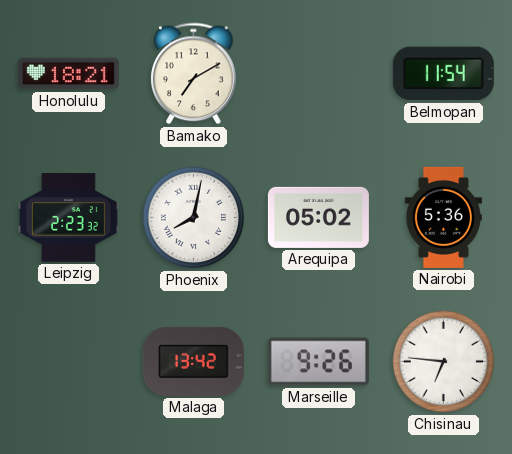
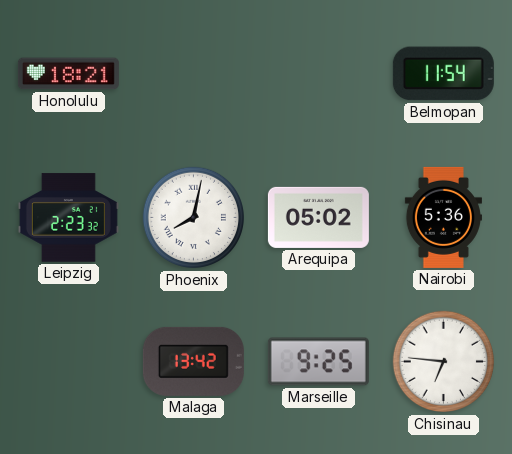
Bamako: 7:10 -> none
Marseille: 9:26 -> 9:25
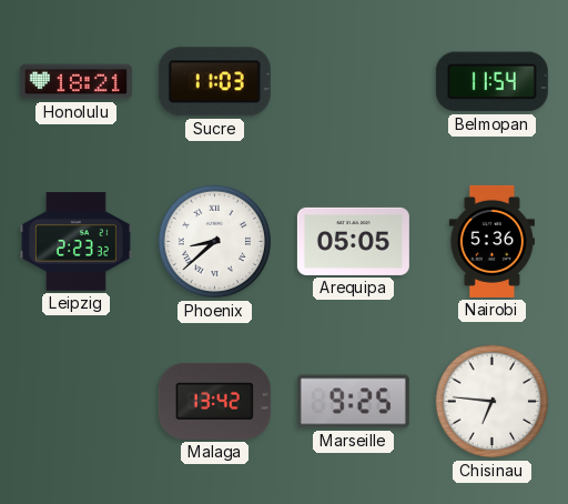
Sucre: none -> 11:03
Phoenix: 8:02 -> 8:38
Arequipa: 05:02 -> 05:05
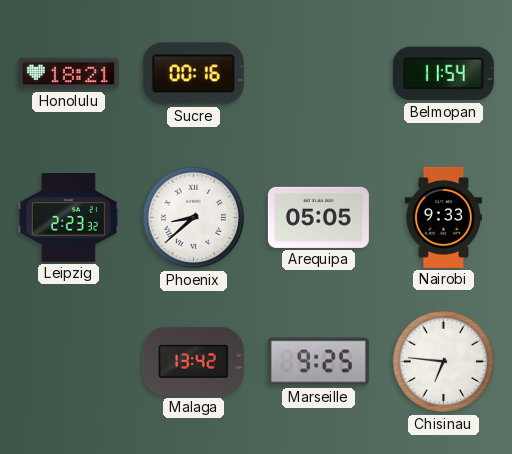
Sucre: 11:03 -> 00:16
Nairobi: 5:36 -> 9:33
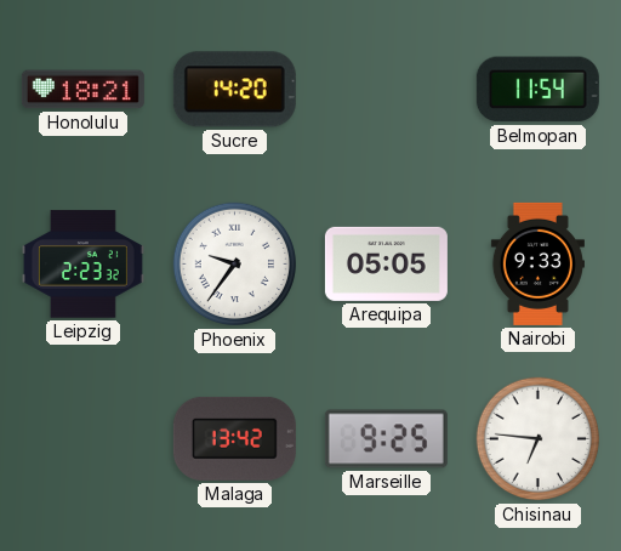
Sucre: 00:16 -> 14:20
Phoenix: 8:38 -> 9:36
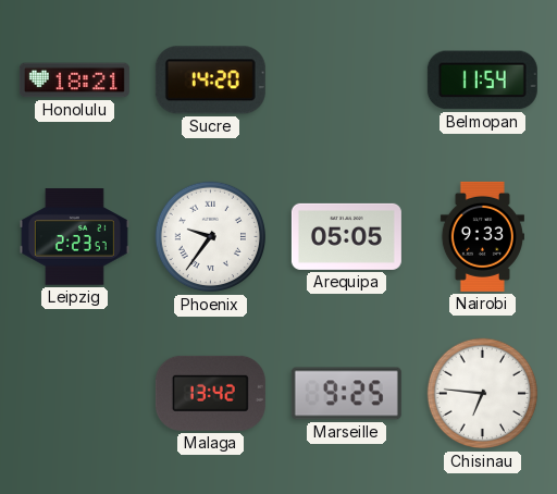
Leipzig: 2:23:32 -> 2:23:57
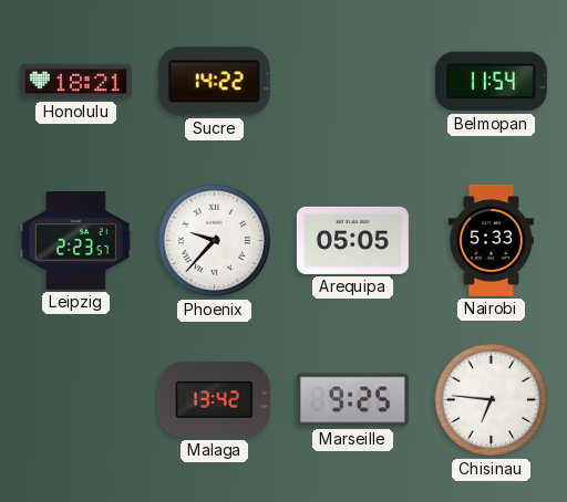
Sucre: 14:20 -> 14:22
Phoenix: 9:36 -> 9:37
Nairobi: 9:33 -> 5:33
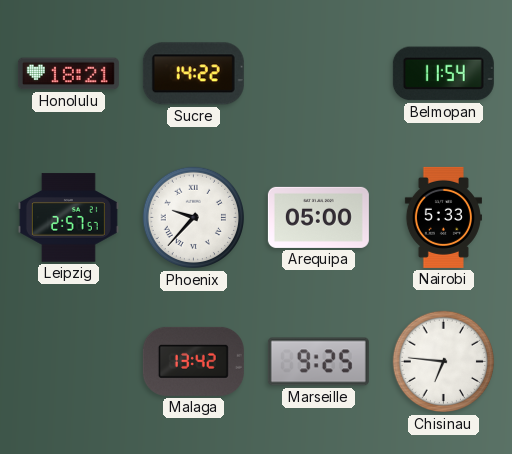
Leipzig: 2:23 -> 2:57
Arequipa: 05:05 -> 05:00
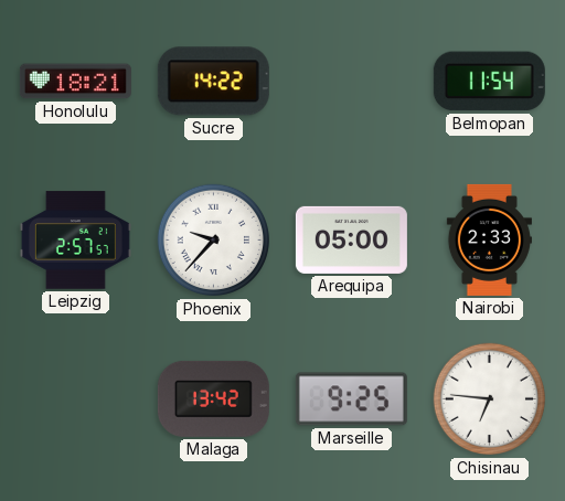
Nairobi: 5:33 -> 2:33
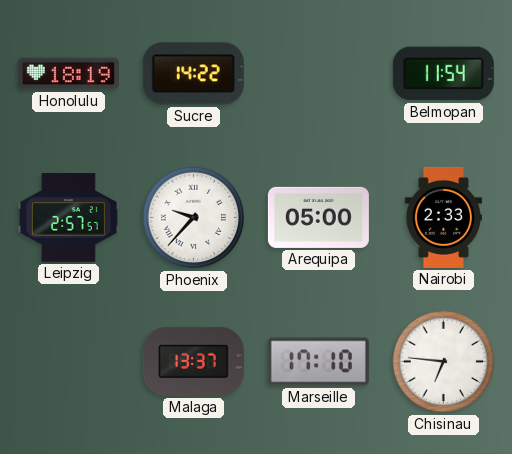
Honolulu: 18:21 -> 18:19
Malaga: 13:42 -> 13:37
Marseille: 9:25 -> 17:10
